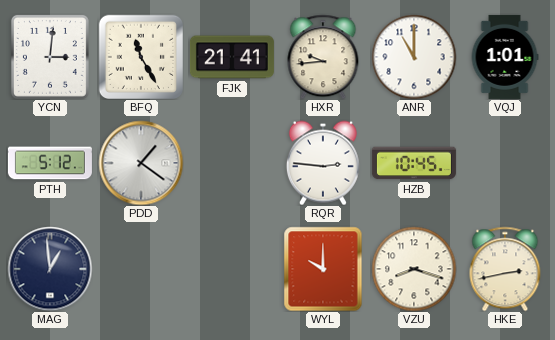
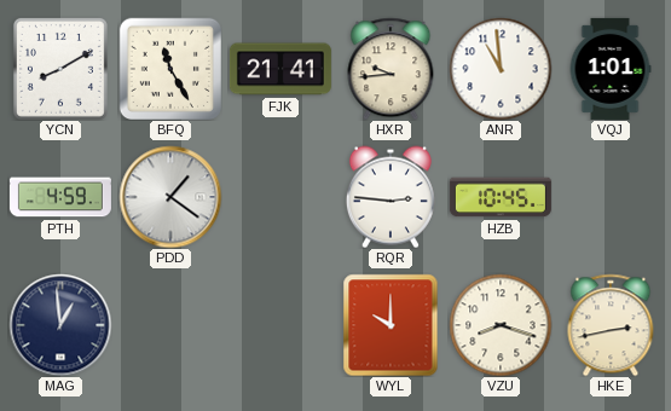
YCN: 3:01 -> 8:10
ANR: 11:00 -> 10:59
PTH: 5:12 -> 4:59
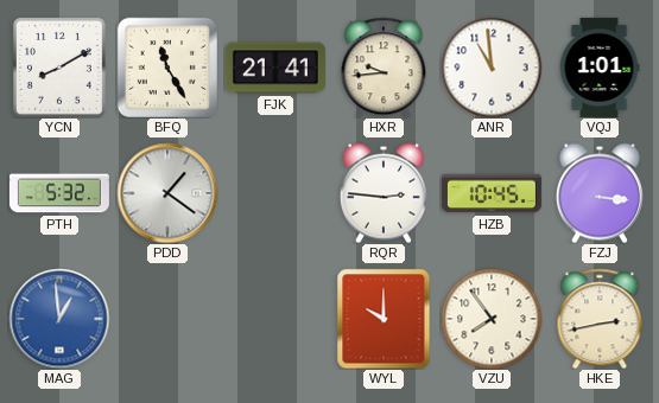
PTH: 4:59 -> 5:32
FZJ: none -> 3:16
MAG dial: navy -> blue
VZU: 8:18 -> 7:54
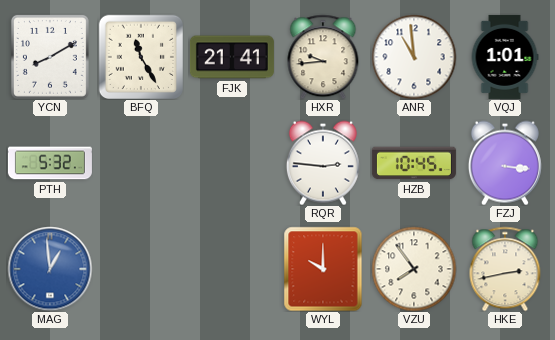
PDD: 1:21 -> none
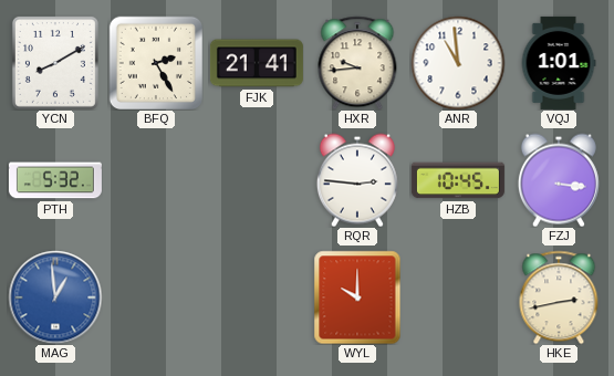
BFQ: 11:25 -> 2:25
VZU: 7:54 -> none
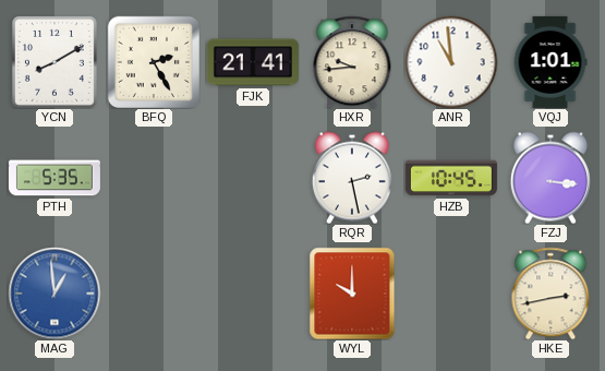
PTH: 5:32 -> 5:35
RQR: 2:46 -> 2:28
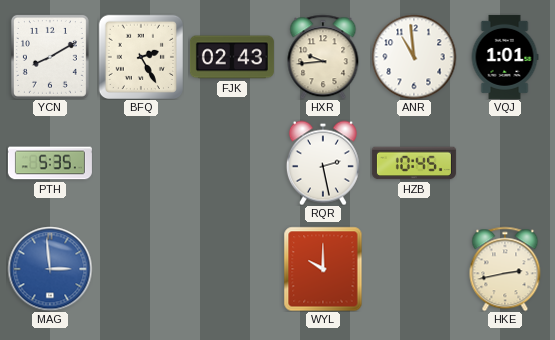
FJK: 21:41 -> 02:43
FZJ: 3:16 -> none
MAG: 12:59 -> 2:59
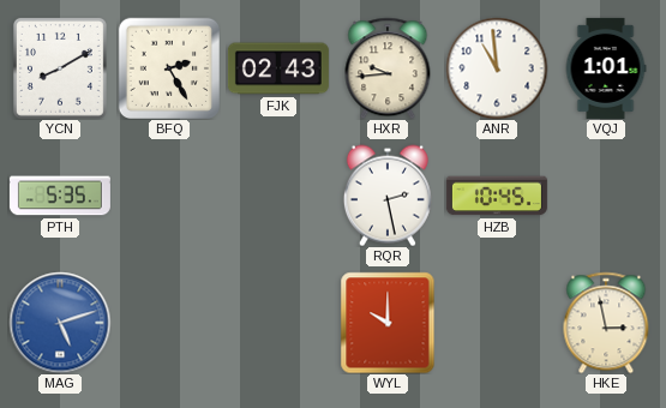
MAG: 2:59 -> 5:12
HKE: 2:43 -> 2:58
